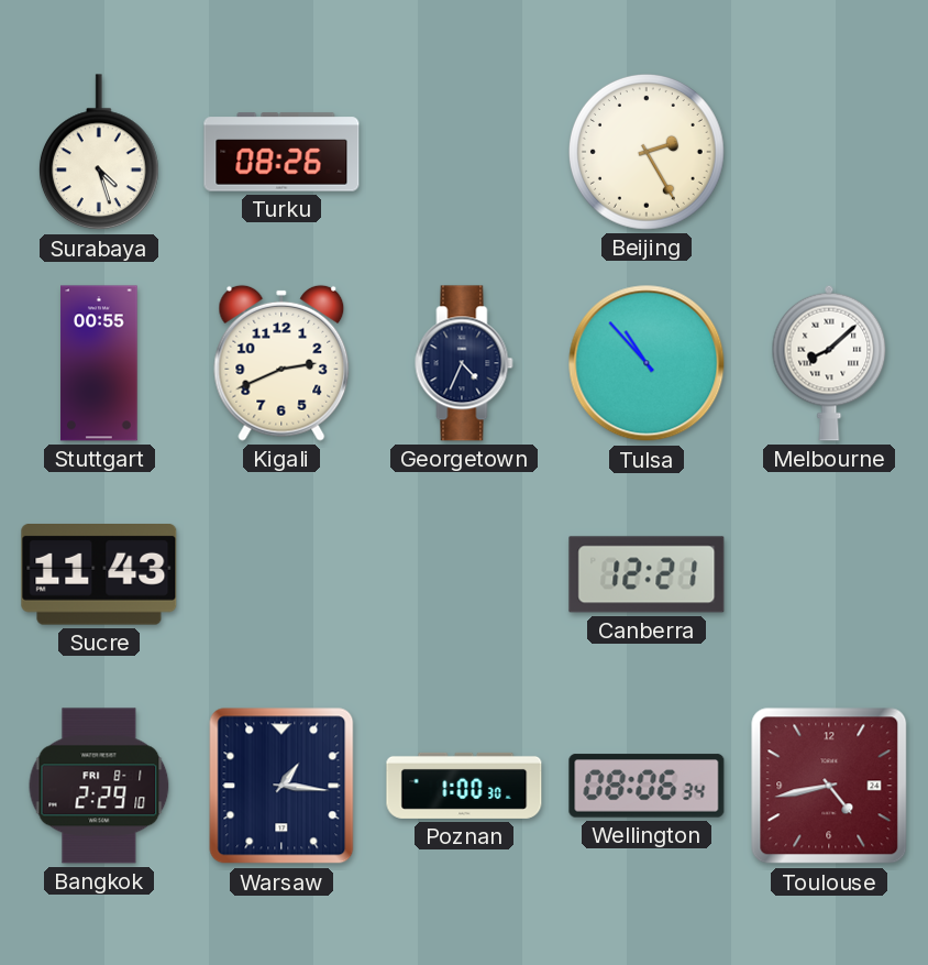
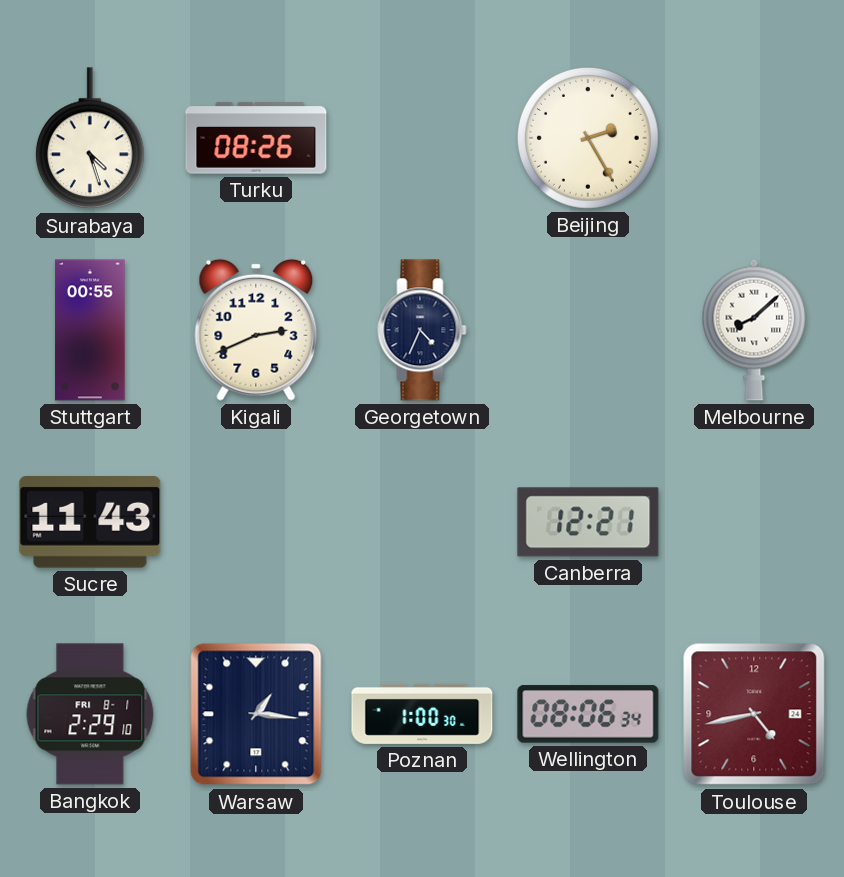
Tulsa: 10:53 -> none
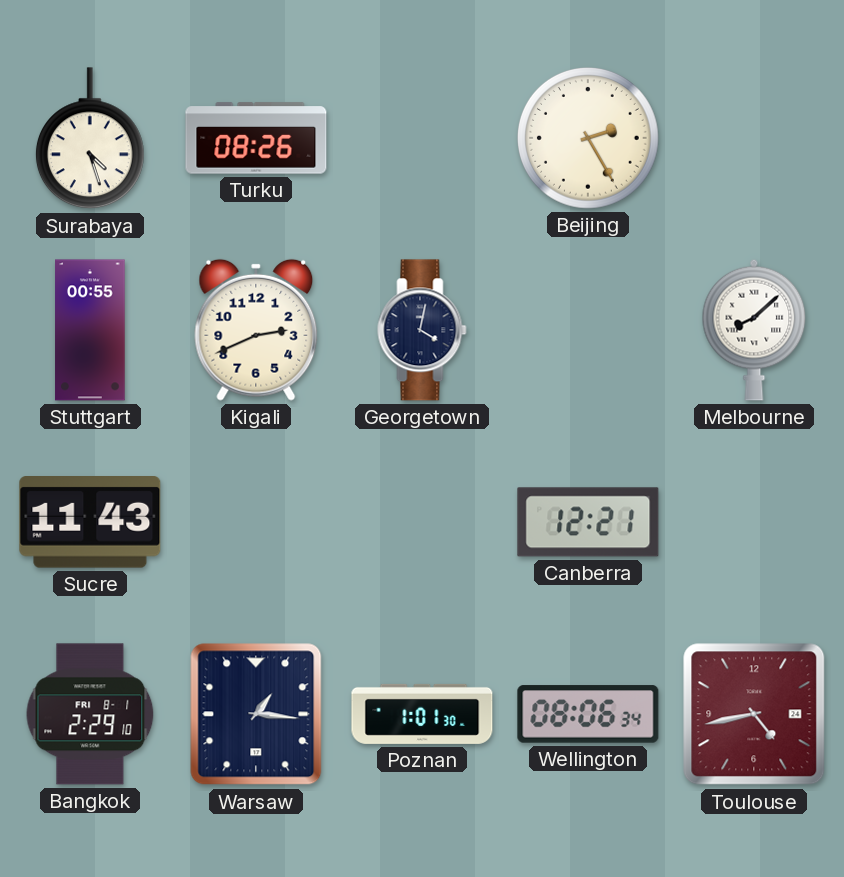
Georgetown: 4:34 -> 4:02
Poznan: 1:00 -> 1:01
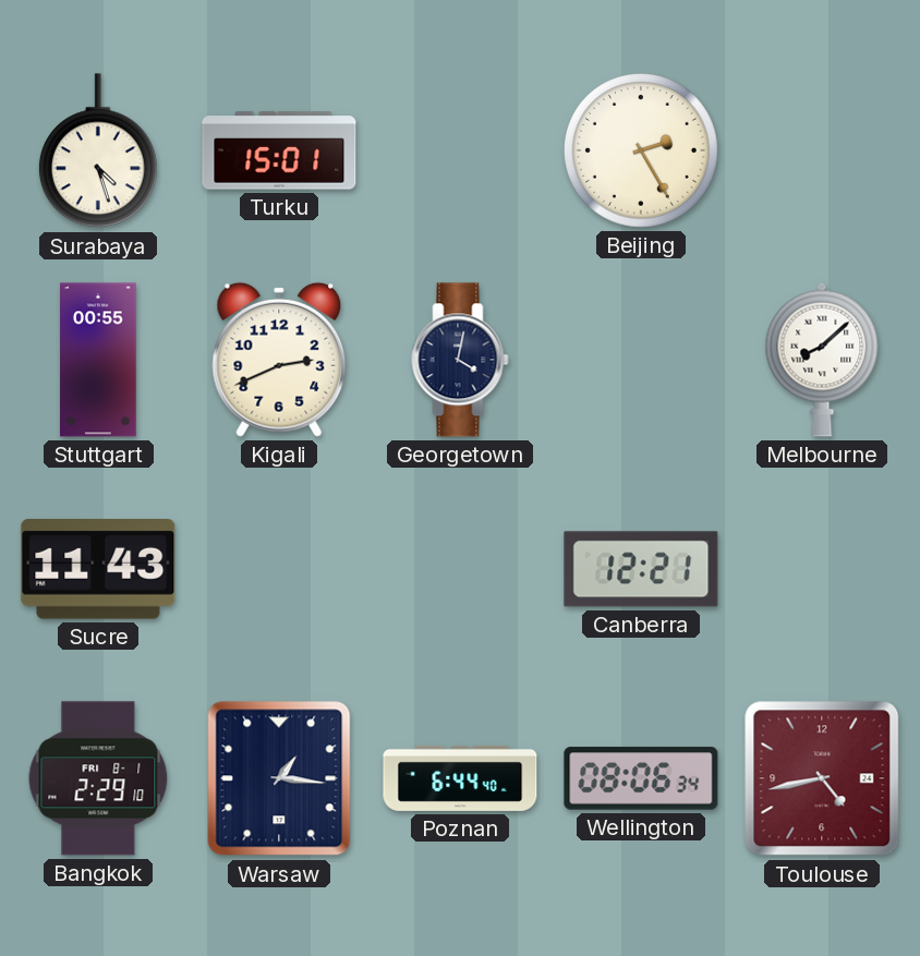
Turku: 08:26 -> 15:01
Poznan: 1:01 -> 6:44
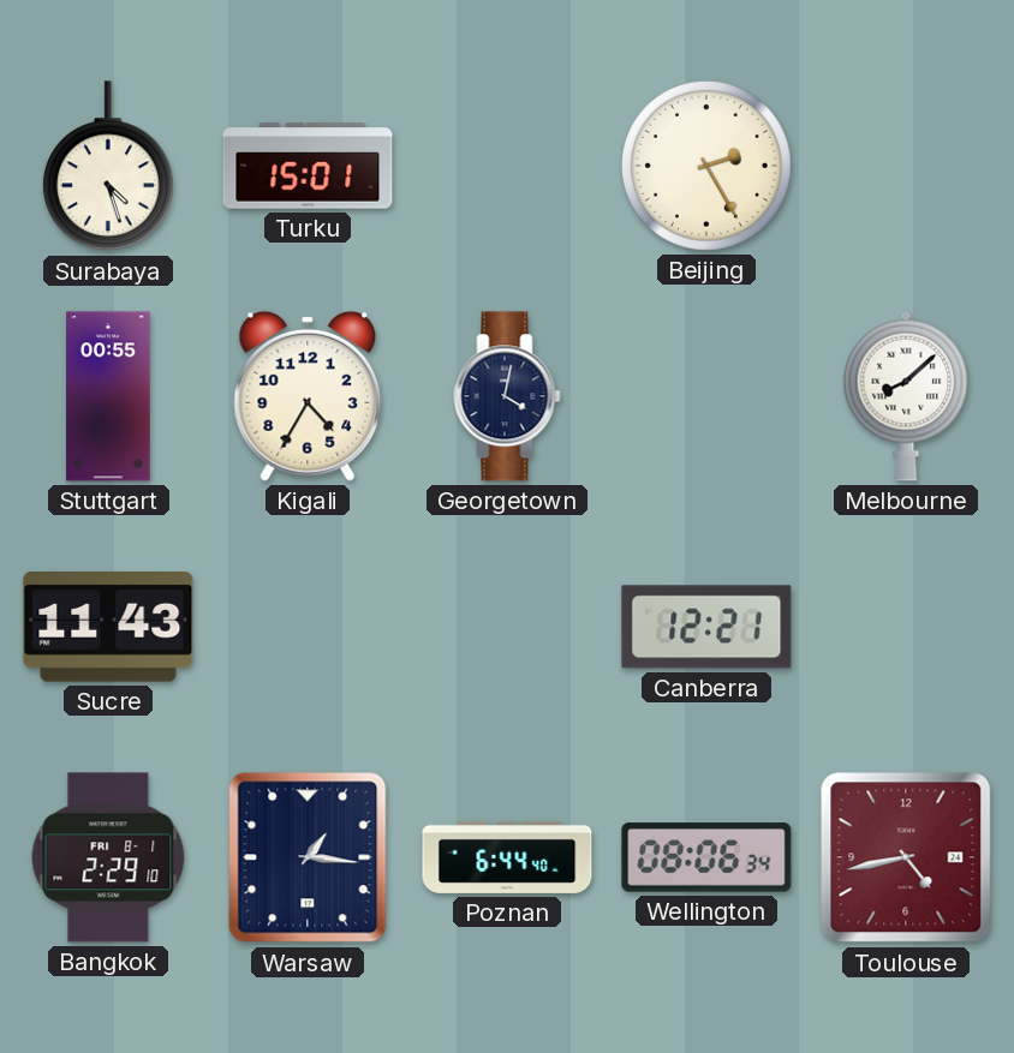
Kigali: 2:41 -> 4:35
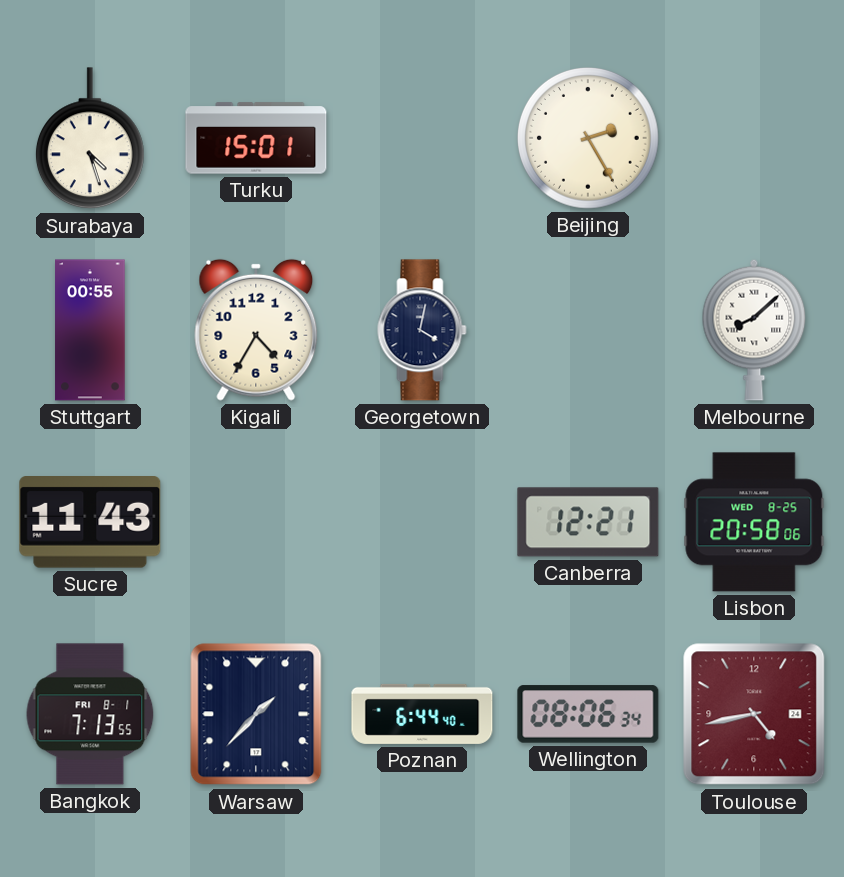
Lisbon: none -> 20:58
Bangkok: 2:29 -> 7:13
Warsaw: 1:16 -> 1:37
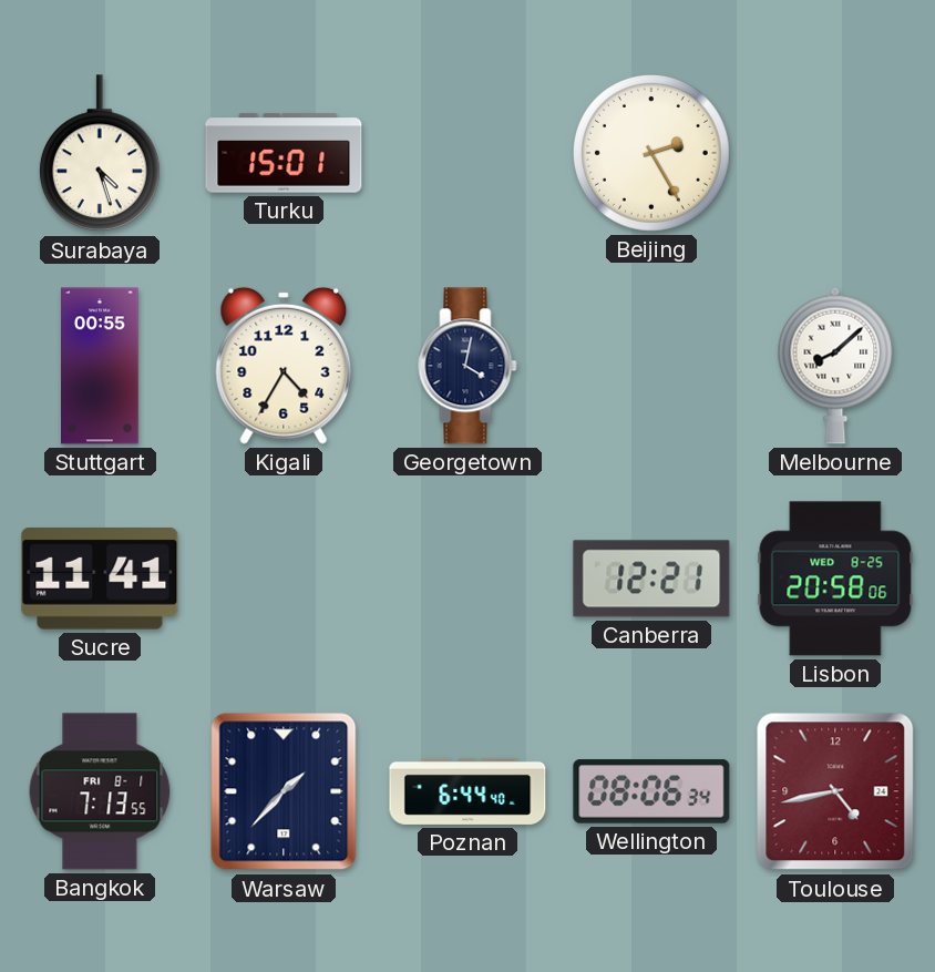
Sucre: 11:43 -> 11:41
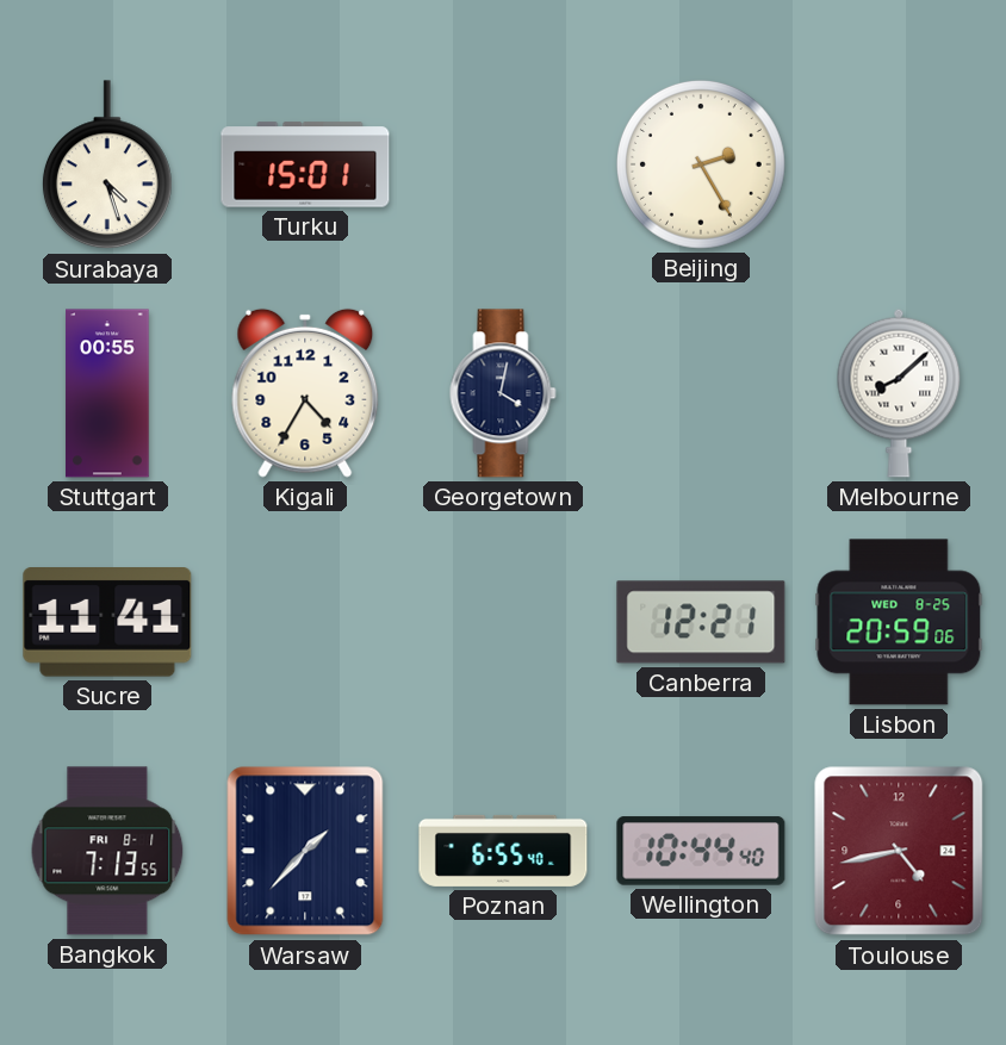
Lisbon: 20:58 -> 20:59
Poznan: 6:44 -> 6:55
Wellington: 08:06 -> 10:44
